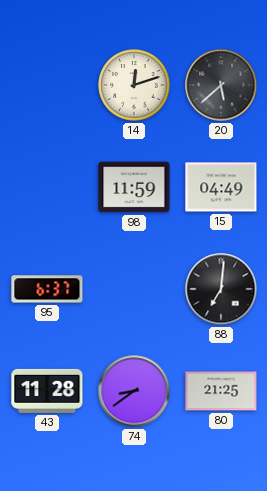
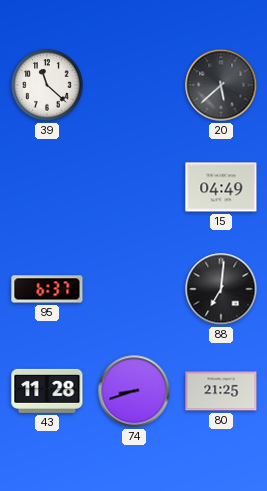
39: none -> 11:22
14: 12:12 -> none
98: 11:59 -> none
74: 8:39 -> 8:42
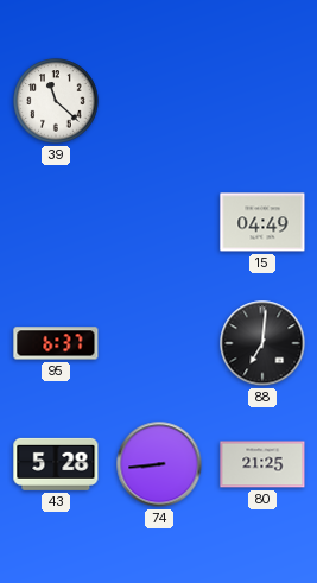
20: 5:38 -> none
43: 11:28 -> 5:28
74: 8:42 -> 8:44
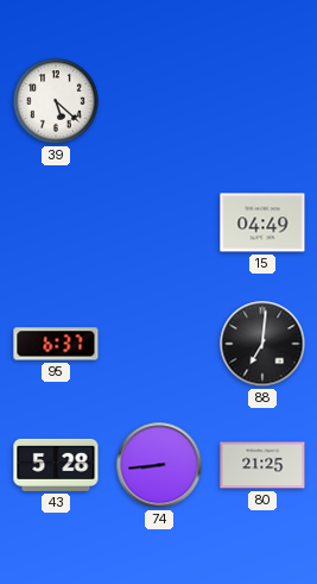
39: 11:22 -> 5:22
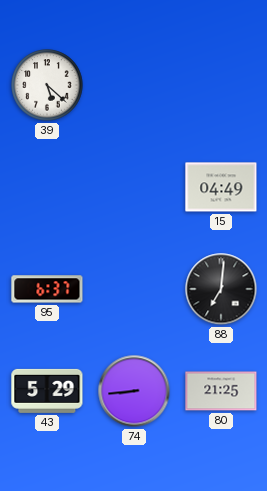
43: 5:28 -> 5:29
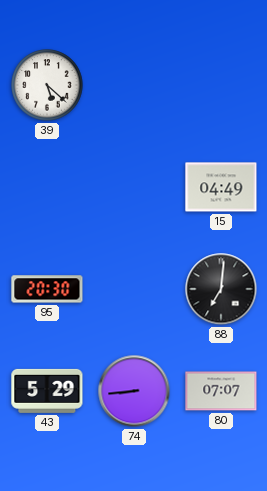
95: 6:37 -> 20:30
80: 21:25 -> 07:07
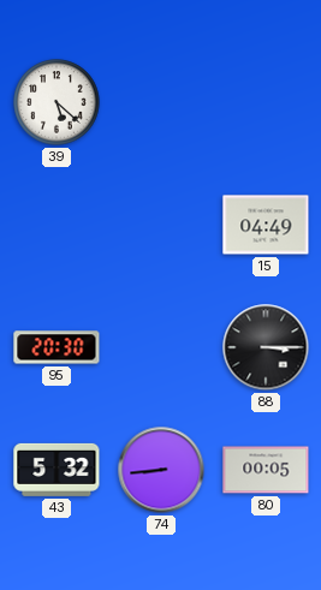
88: 7:01 -> 3:15
43: 5:29 -> 5:32
80: 07:07 -> 00:05
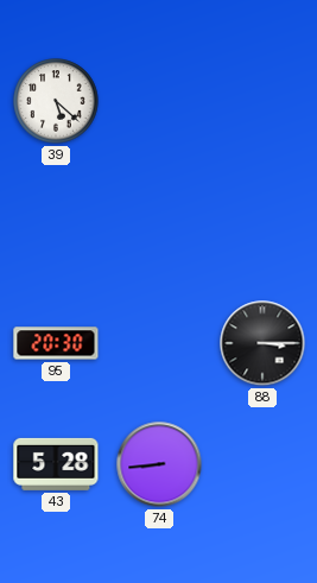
15: 04:49 -> none
43: 5:32 -> 5:28
80: 00:05 -> none
